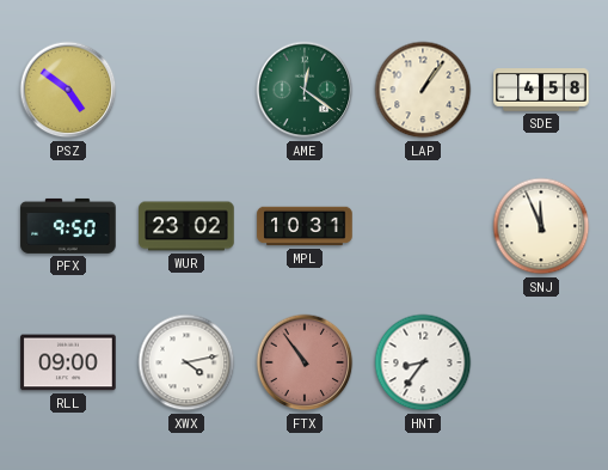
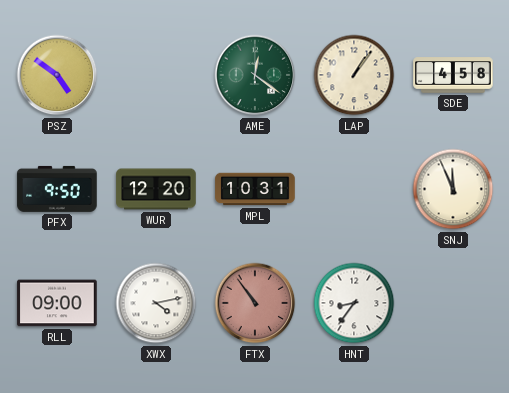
WUR: 23:02 -> 12:20
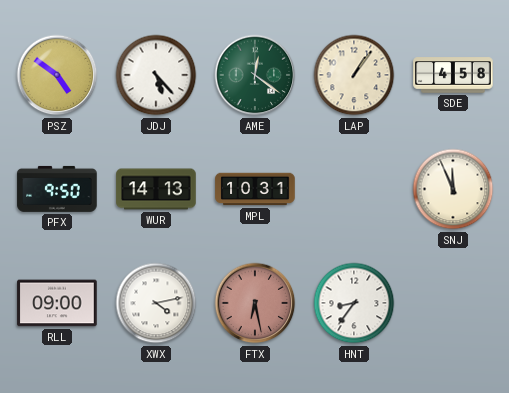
JDJ: none -> 5:23
WUR: 12:20 -> 14:13
FTX: 10:54 -> 6:28
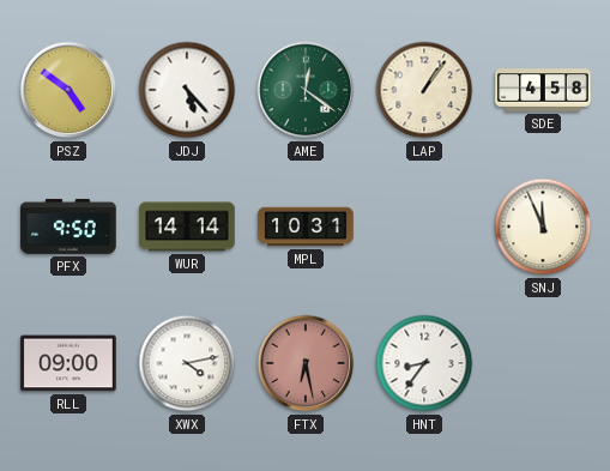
WUR: 14:13 -> 14:14
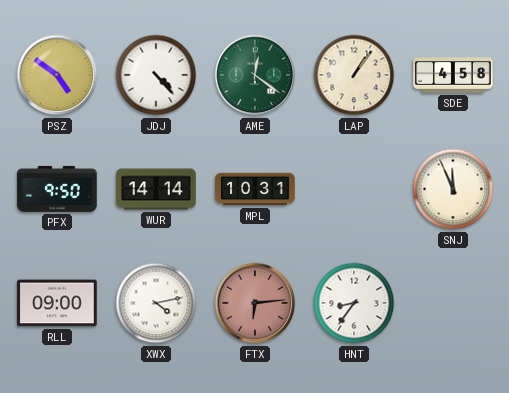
JDJ: 5:23 -> 4:23
FTX: 6:28 -> 6:14
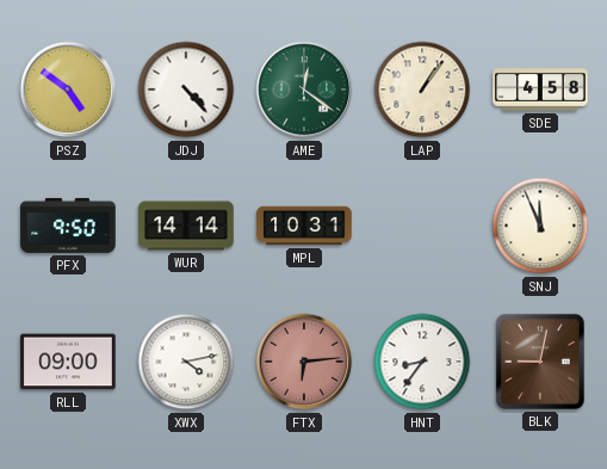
BLK: none -> 9:02
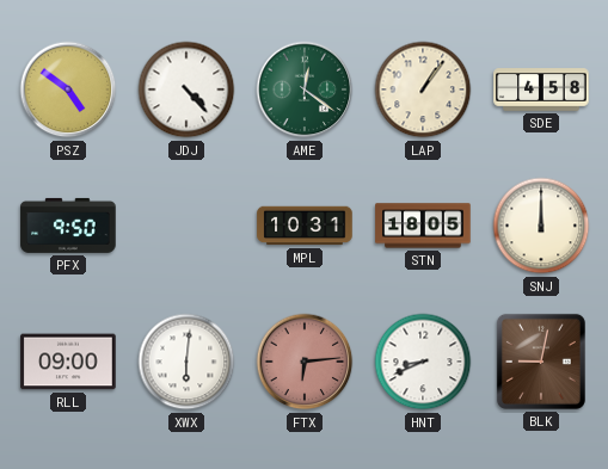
WUR: 14:14 -> none
STN: none -> 18:05
SNJ: 11:56 -> 12:00
XWX: 4:13 -> 6:01
HNT: 8:36 -> 8:41
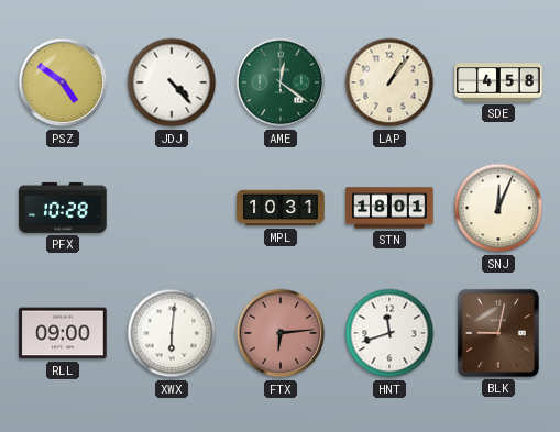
PFX: 9:50 -> 10:28
STN: 18:05 -> 18:01
SNJ: 12:00 -> 12:04
HNT: 8:41 -> 11:42
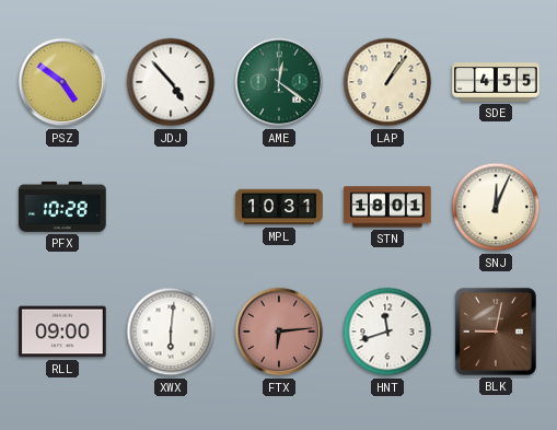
JDJ: 4:23 -> 4:53
SDE: 4:58 -> 4:55
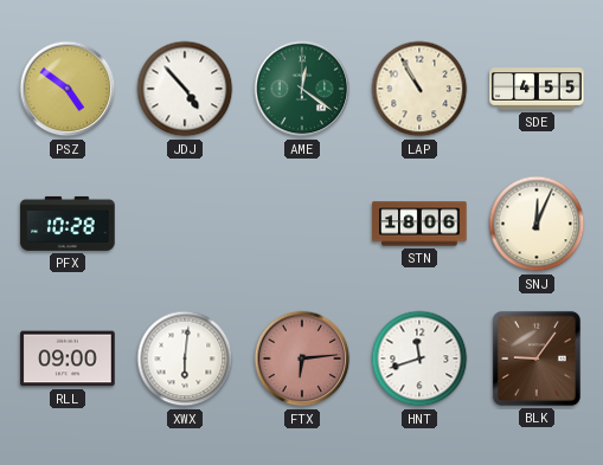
LAP: 1:06 -> 10:55
MPL: 10:31 -> none
STN: 18:01 -> 18:06
BLK: 9:02 -> 9:06
